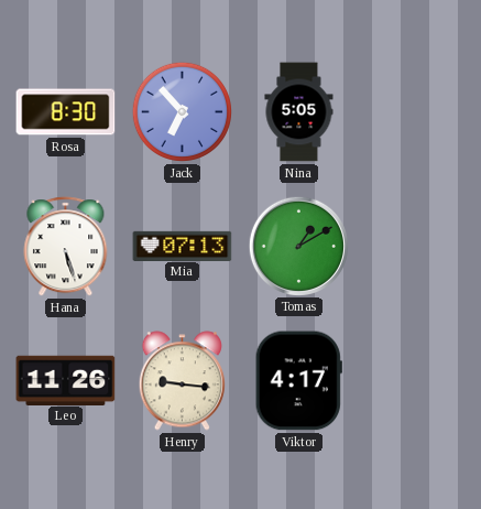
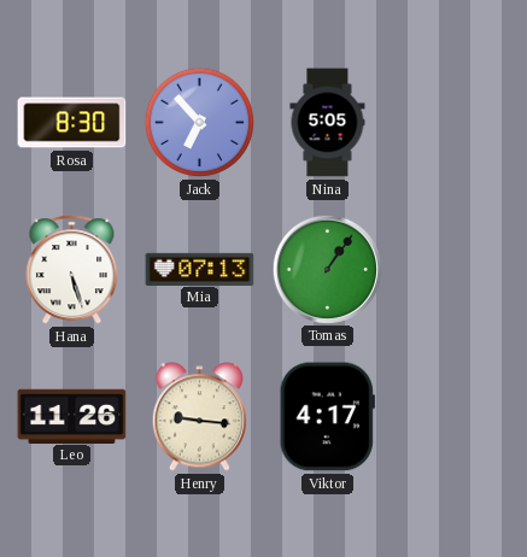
Tomas: 1:10 -> 1:06
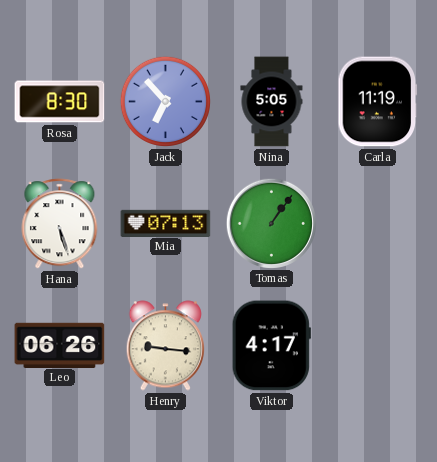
Carla: none -> 11:19
Leo: 11:26 -> 06:26
